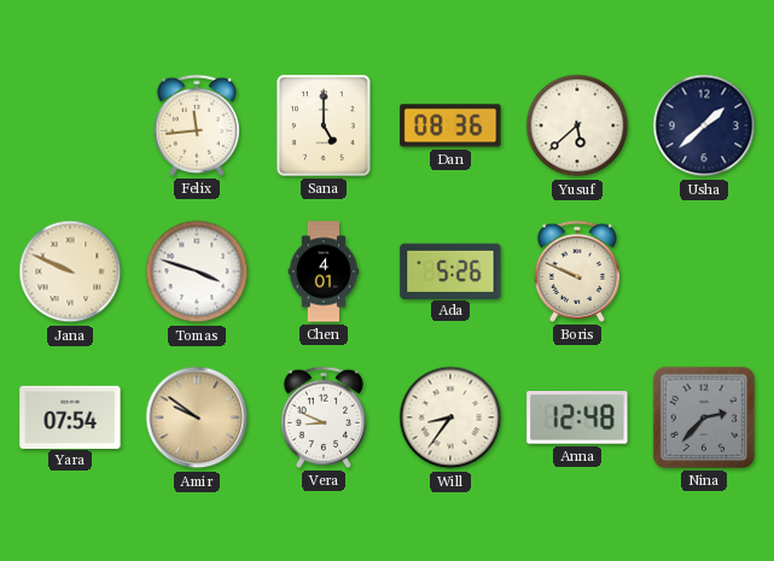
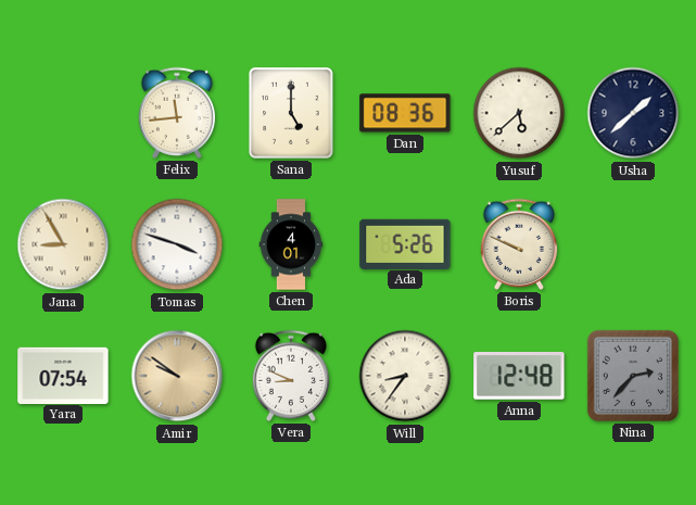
Jana: 9:49 -> 8:55
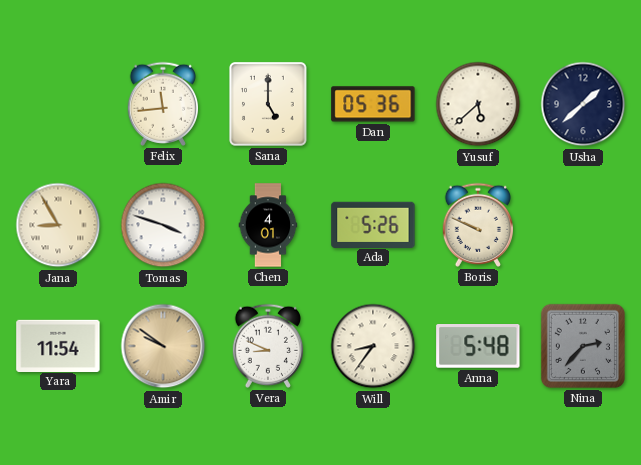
Dan: 08:36 -> 05:36
Yara: 07:54 -> 11:54
Anna: 12:48 -> 5:48
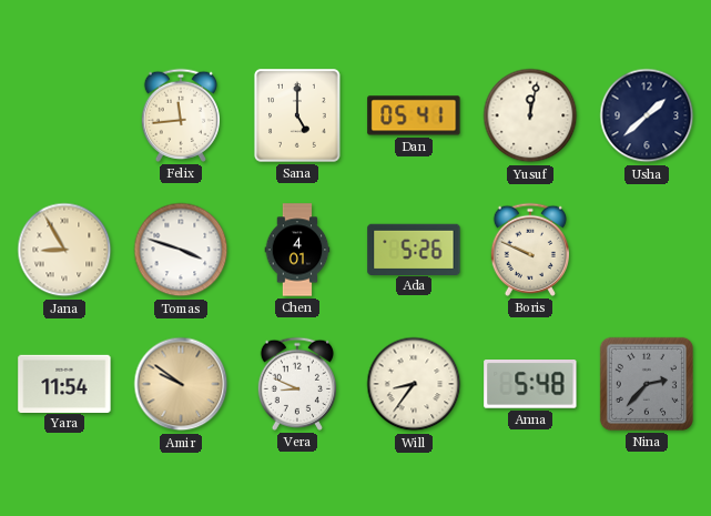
Dan: 05:36 -> 05:41
Yusuf: 5:38 -> 12:02
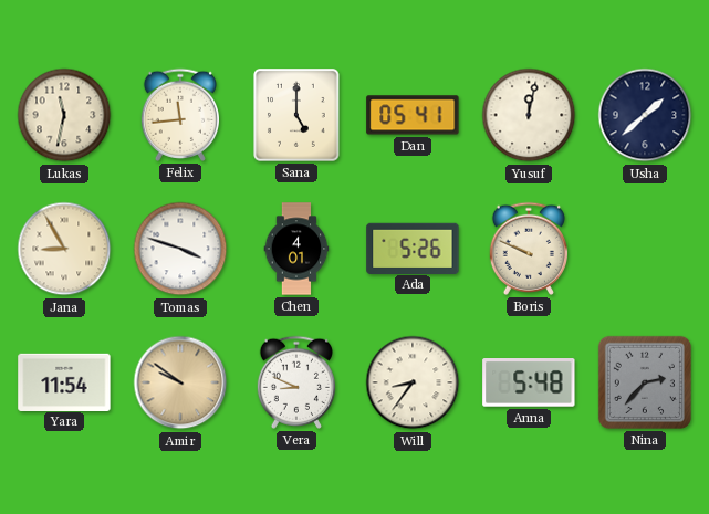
Lukas: none -> 11:32
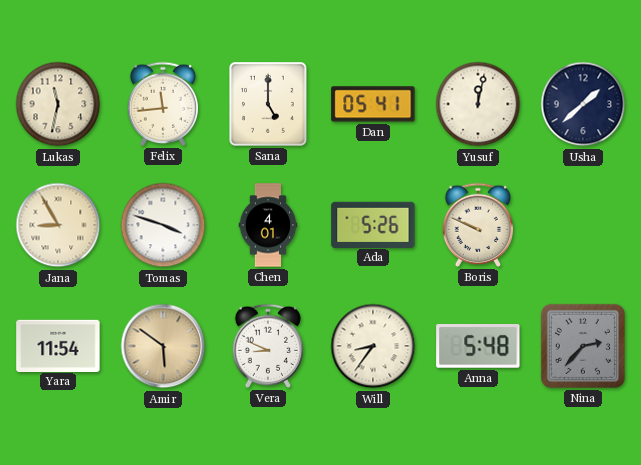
Amir: 9:51 -> 5:51
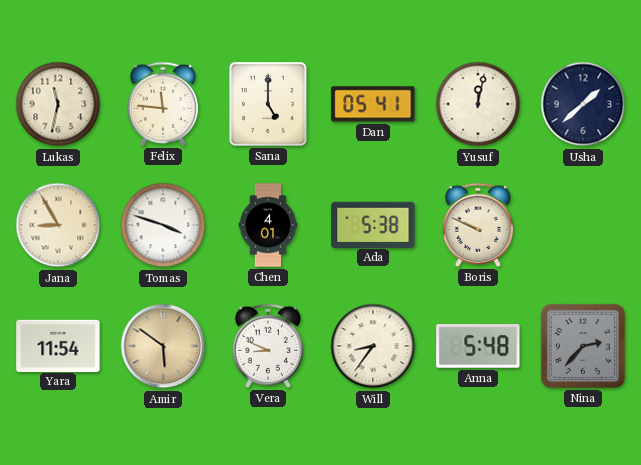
Felix: 11:44 -> 11:46
Ada: 5:26 -> 5:38
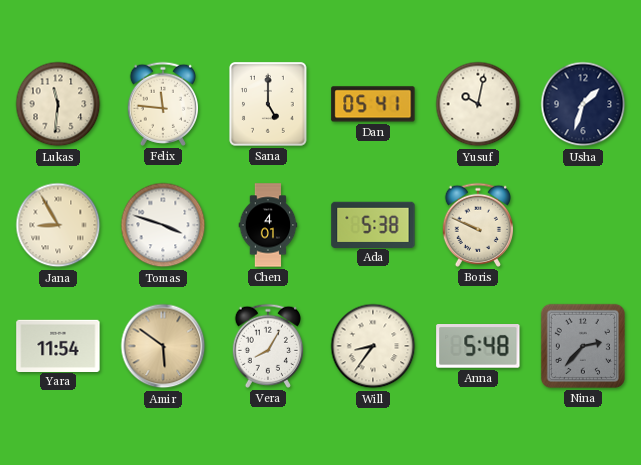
Lukas: 11:32 -> 11:31
Yusuf: 12:02 -> 10:02
Usha: 1:38 -> 1:33
Vera: 8:49 -> 8:05
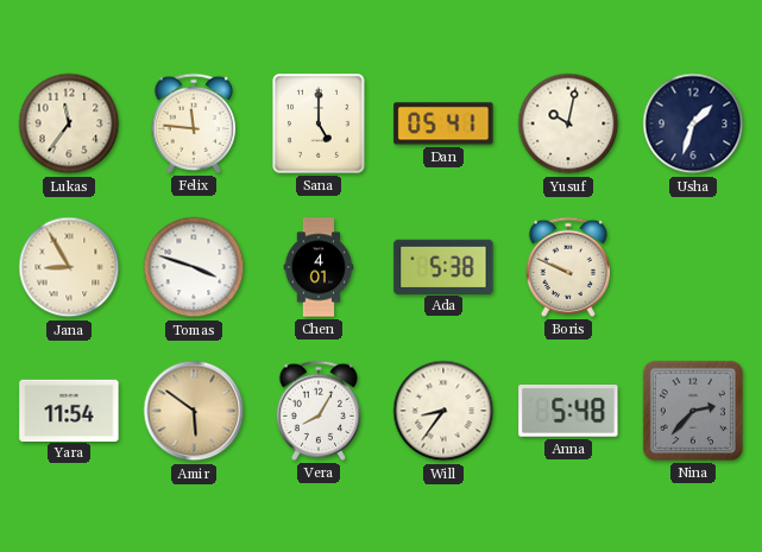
Lukas: 11:31 -> 11:36
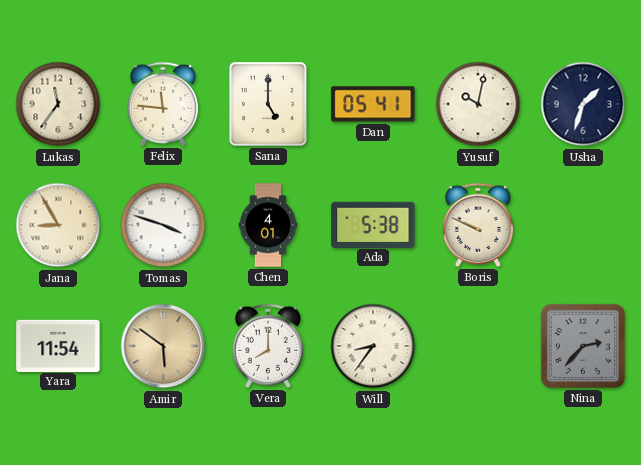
Vera: 8:05 -> 8:00
Anna: 5:48 -> none
